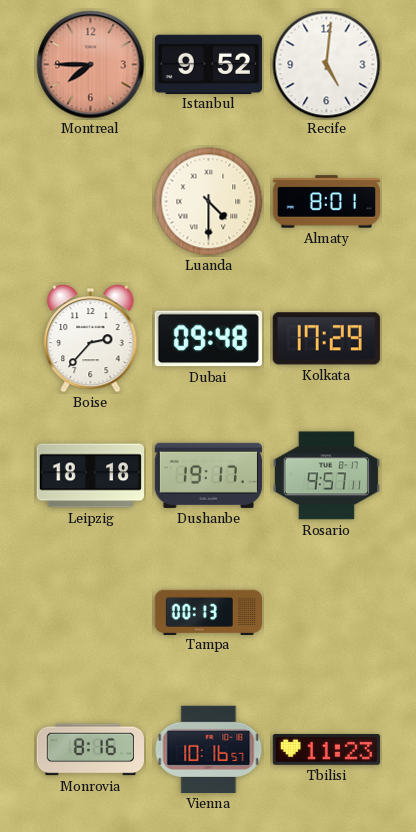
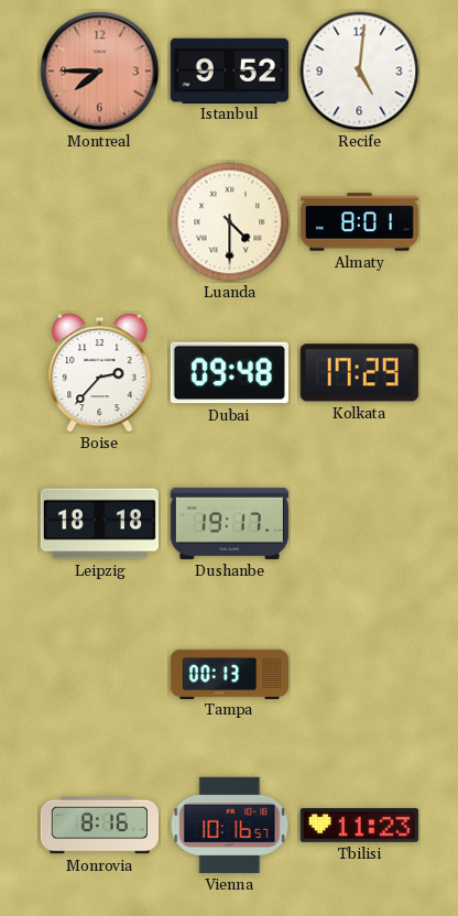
Rosario: 9:57 -> none
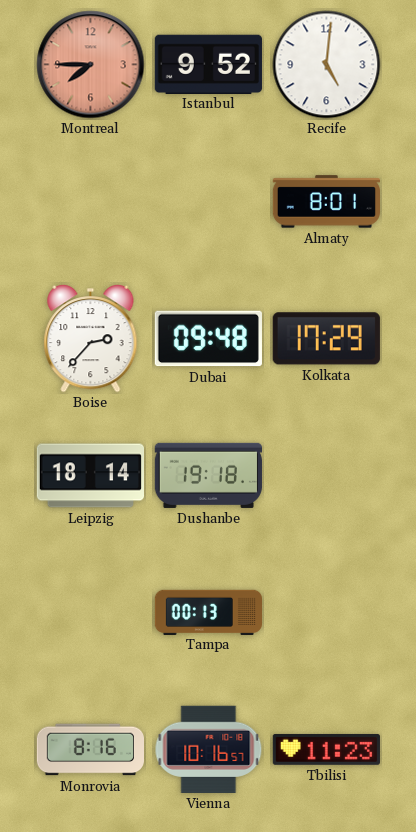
Luanda: 4:30 -> none
Leipzig: 18:18 -> 18:14
Dushanbe: 19:17 -> 19:18
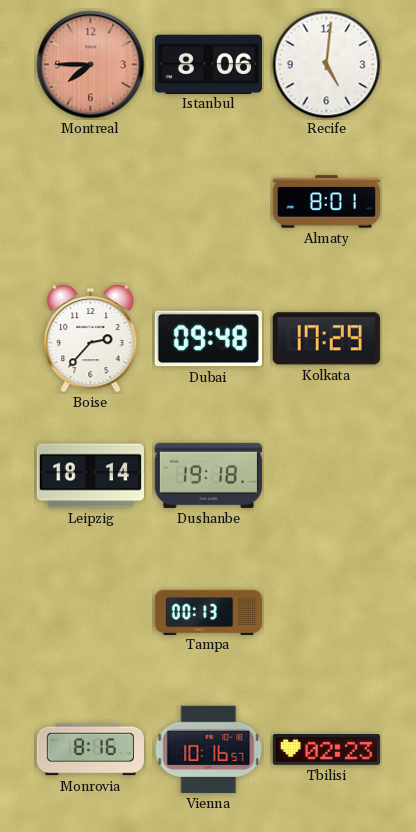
Istanbul: 9:52 -> 8:06
Tbilisi: 11:23 -> 02:23
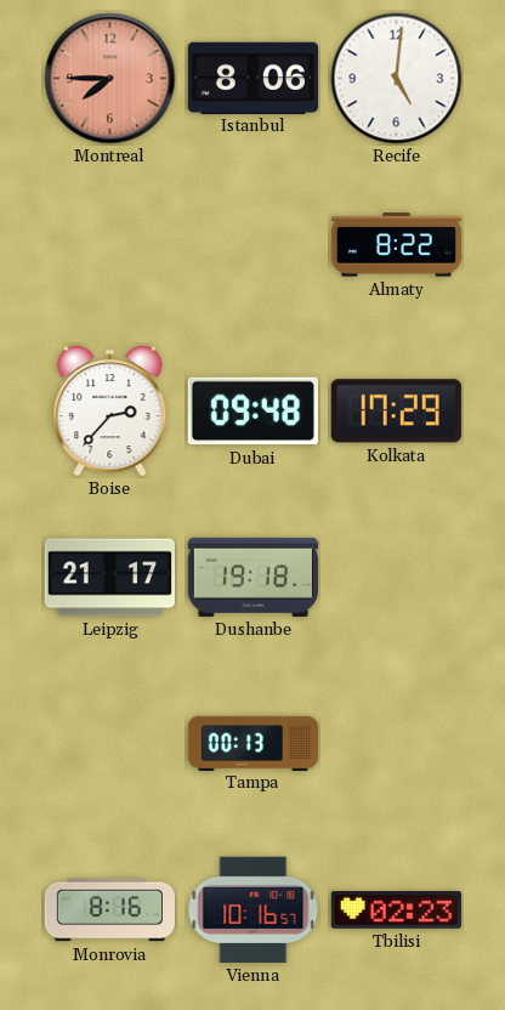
Almaty: 8:01 -> 8:22
Leipzig: 18:14 -> 21:17
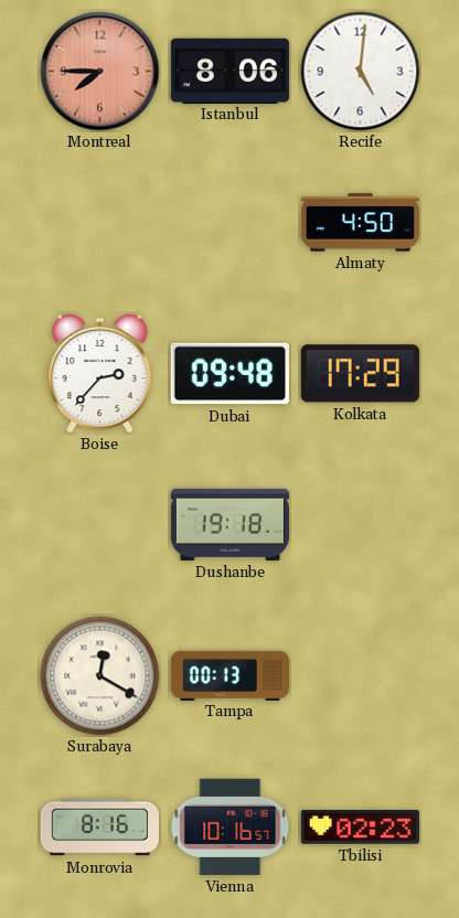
Almaty: 8:22 -> 4:50
Leipzig: 21:17 -> none
Surabaya: none -> 12:20
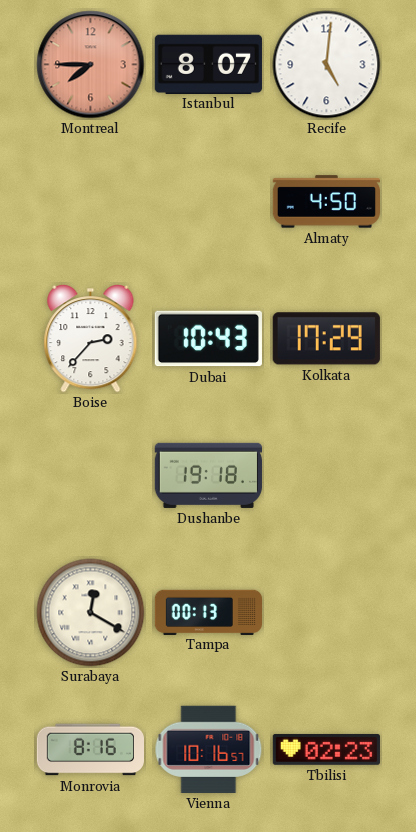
Istanbul: 8:06 -> 8:07
Dubai: 09:48 -> 10:43
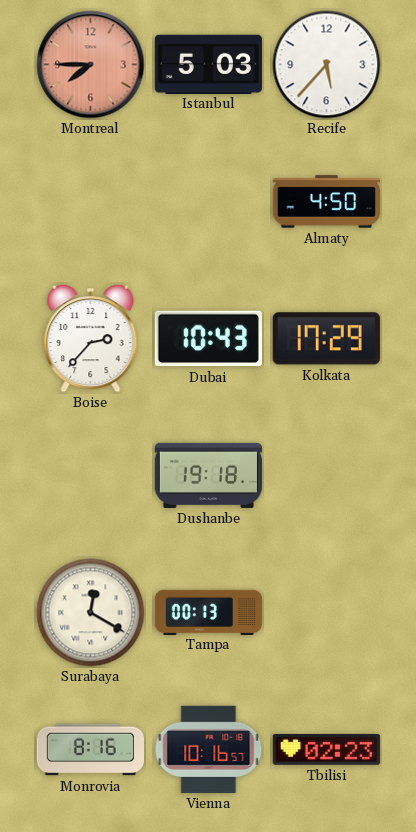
Istanbul: 8:07 -> 5:03
Recife: 5:01 -> 5:37
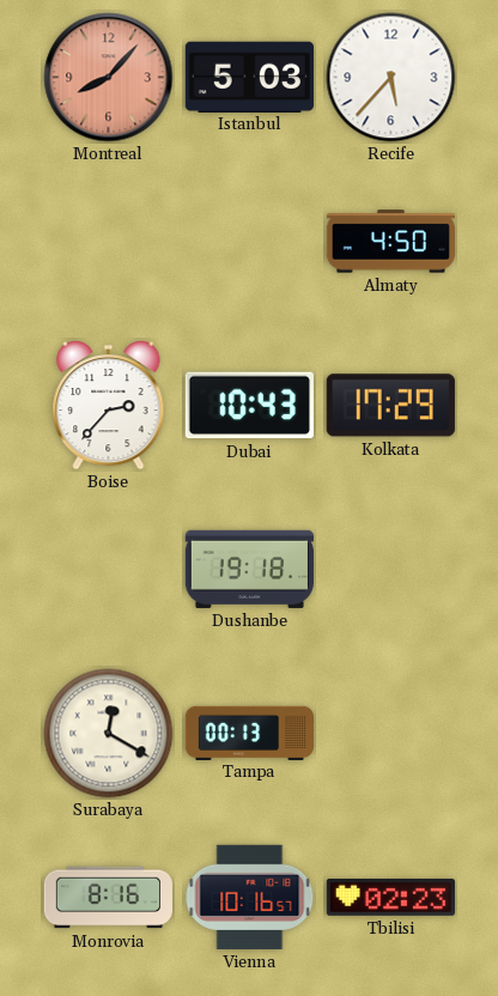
Montreal: 7:45 -> 8:07
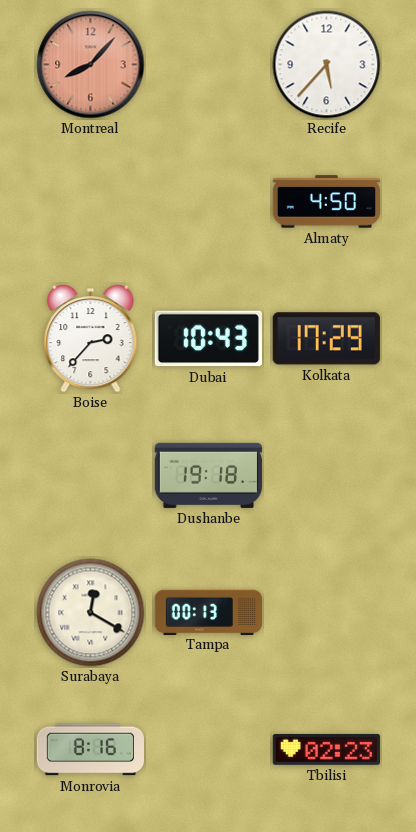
Istanbul: 5:03 -> none
Vienna: 10:16 -> none
